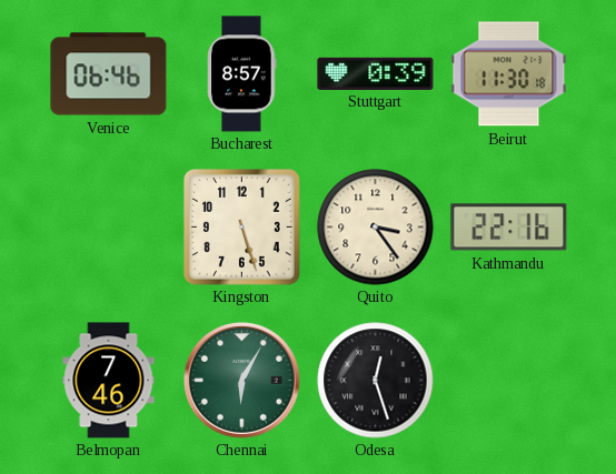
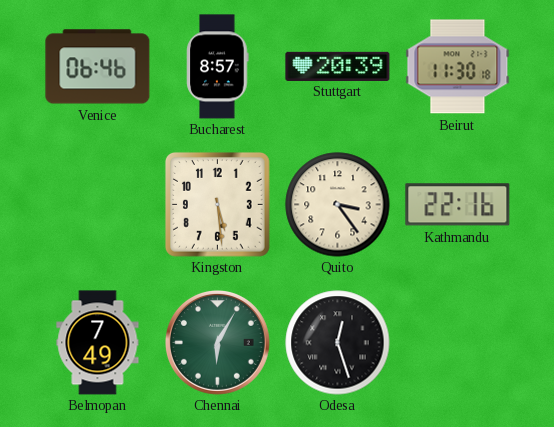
Stuttgart: 0:39 -> 20:39
Kingston: 5:27 -> 5:29
Belmopan: 7:46 -> 7:49
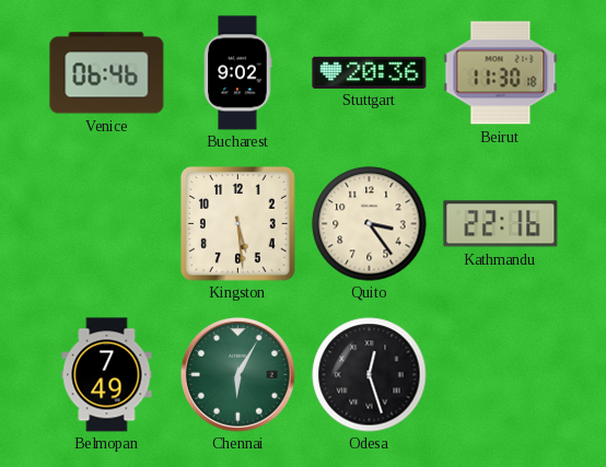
Bucharest: 8:57 -> 9:02
Stuttgart: 20:39 -> 20:36
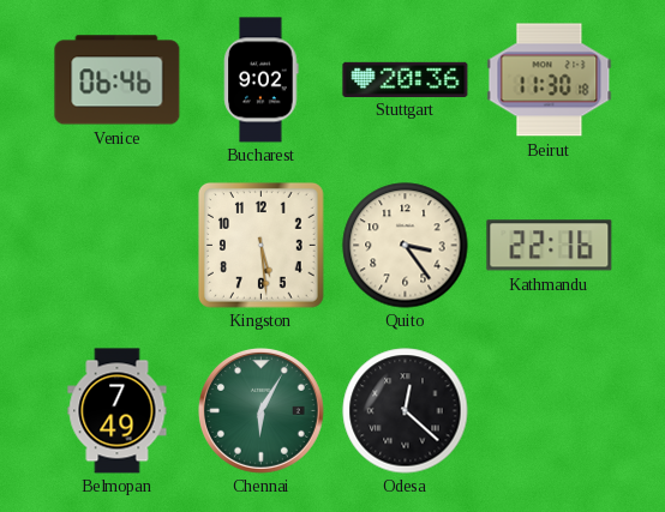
Odesa: 12:27 -> 12:22
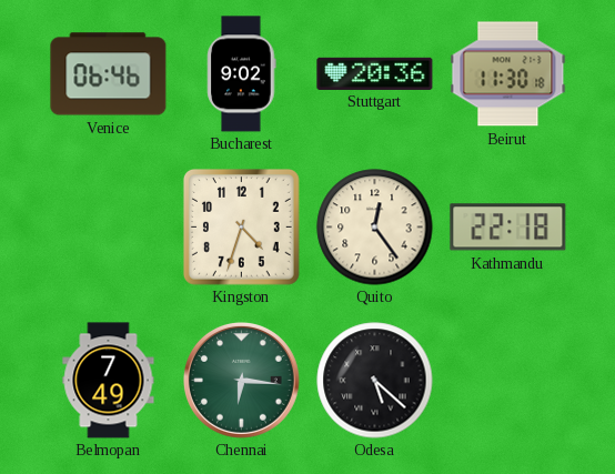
Kingston: 5:29 -> 4:33
Quito: 3:24 -> 12:24
Kathmandu: 22:16 -> 22:18
Chennai: 6:05 -> 6:16
Odesa: 12:22 -> 5:22
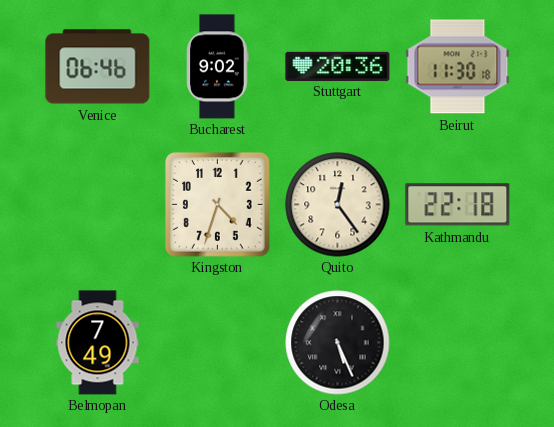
Chennai: 6:16 -> none
Odesa: 5:22 -> 5:26
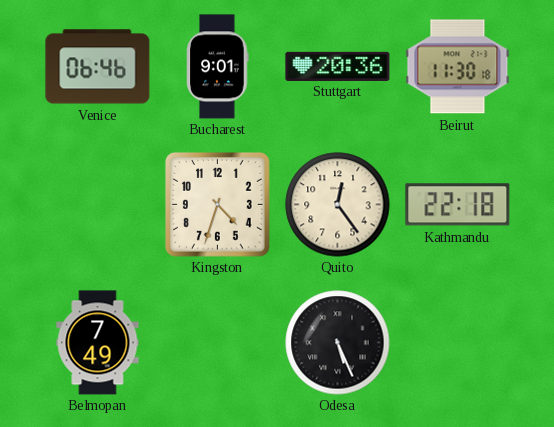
Bucharest: 9:02 -> 9:01
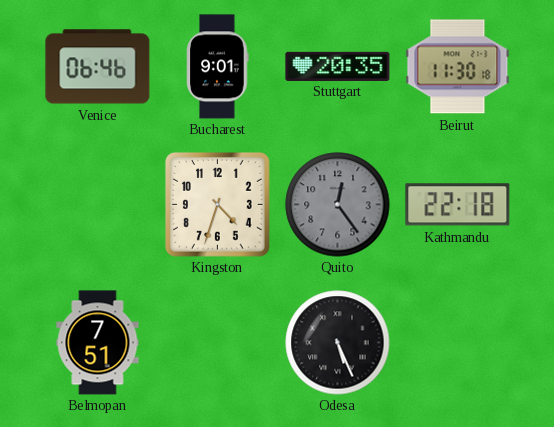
Stuttgart: 20:36 -> 20:35
Quito dial: cream -> grey
Belmopan: 7:49 -> 7:51
